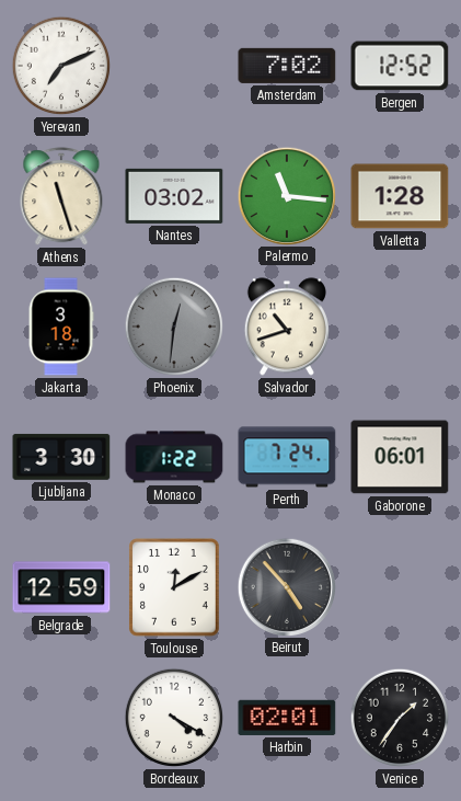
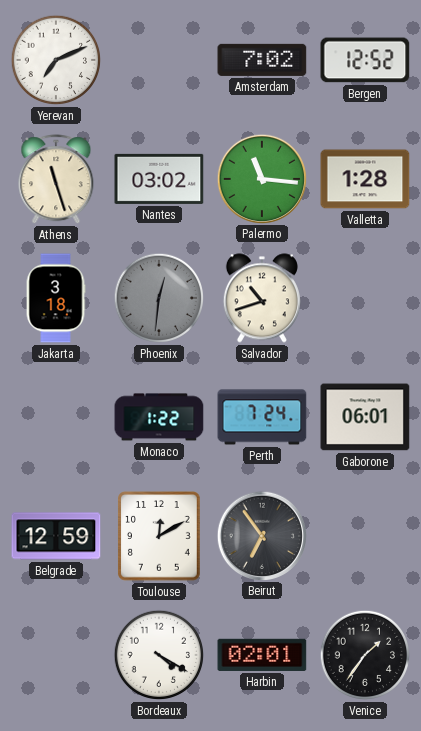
Ljubljana: 3:30 -> none
Beirut: 4:53 -> 6:54
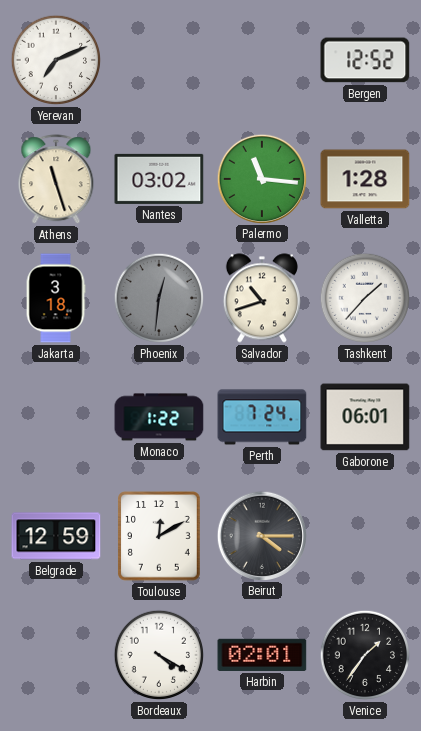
Amsterdam: 7:02 -> none
Tashkent: none -> 1:37
Beirut: 6:54 -> 4:15
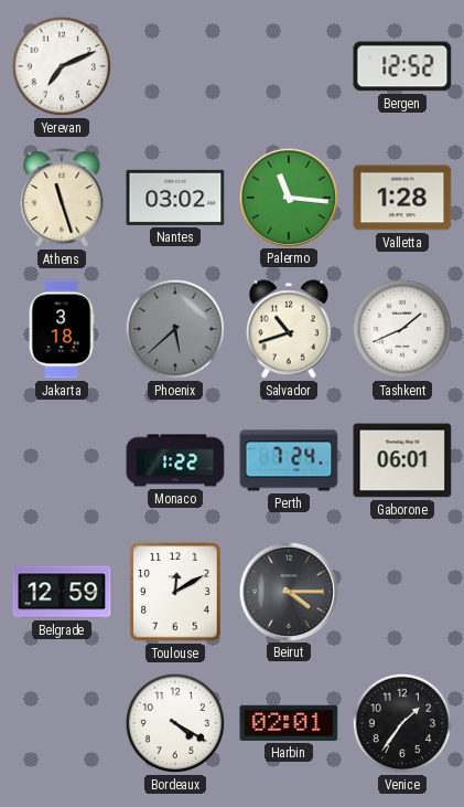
Phoenix: 12:31 -> 5:38
Tashkent: 1:37 -> 1:41
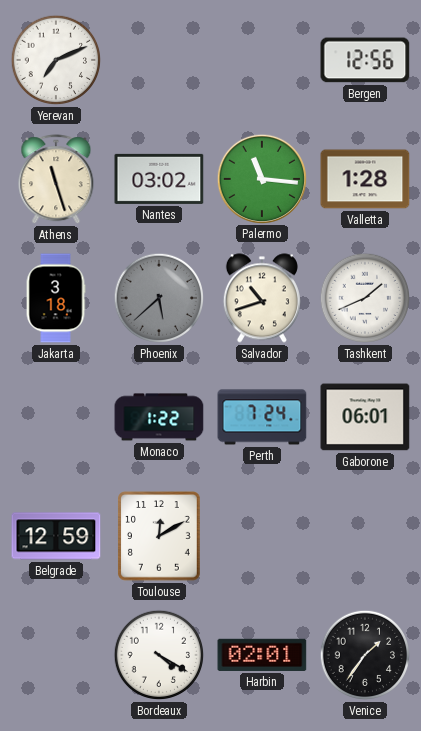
Bergen: 12:52 -> 12:56
Beirut: 4:15 -> none
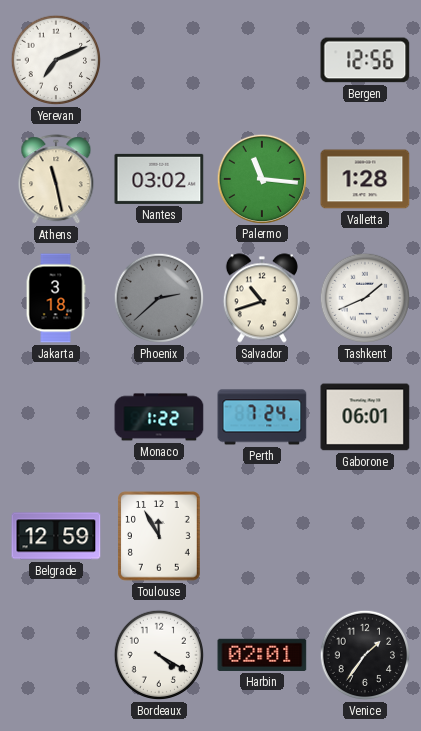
Athens: 11:27 -> 11:28
Phoenix: 5:38 -> 2:38
Toulouse: 12:10 -> 11:55
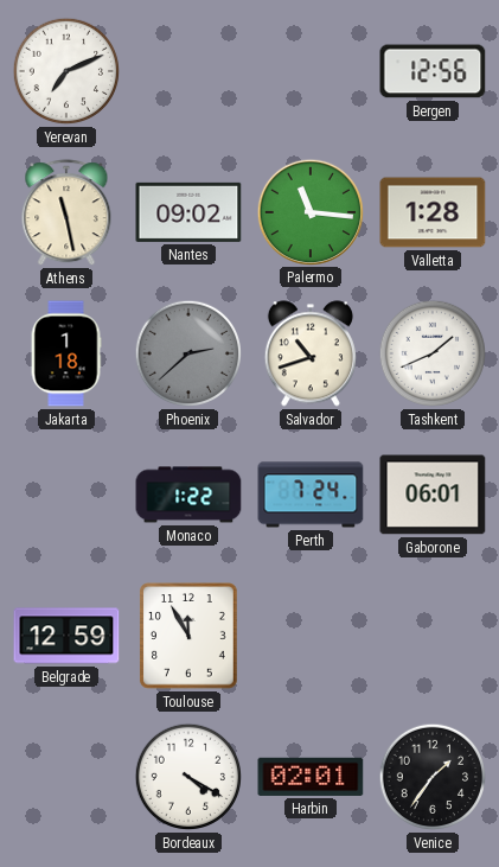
Nantes: 03:02 -> 09:02
Jakarta: 3:18 -> 1:18
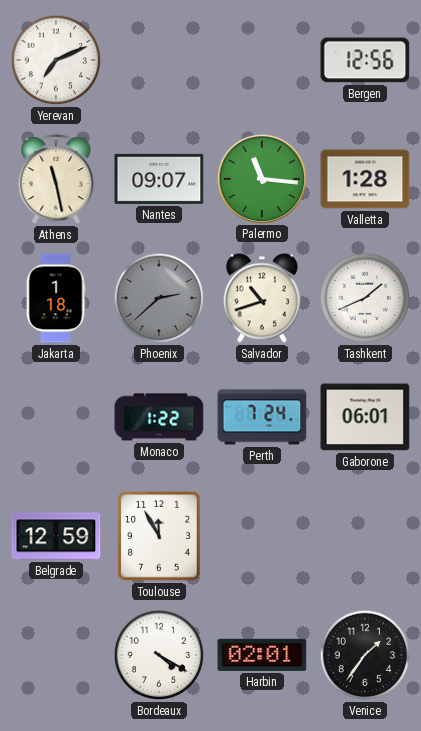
Nantes: 09:02 -> 09:07
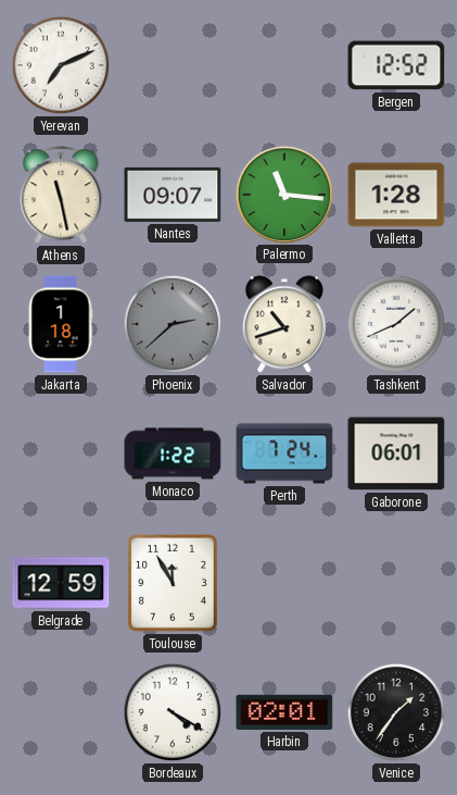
Bergen: 12:56 -> 12:52
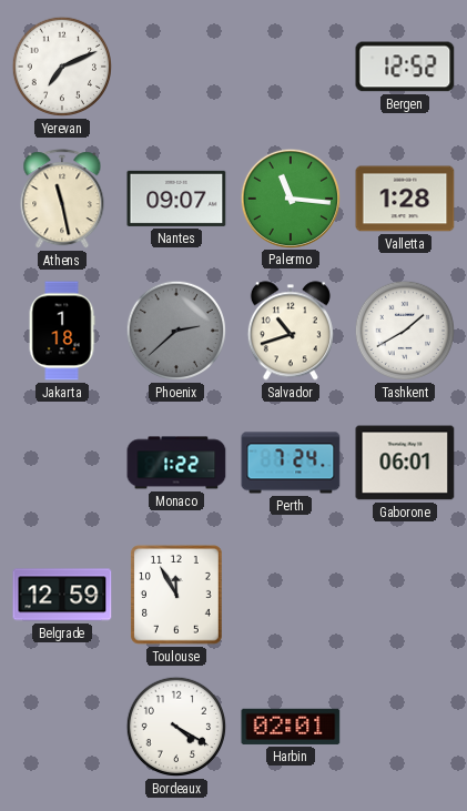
Tashkent: 1:41 -> 1:40
Venice: 1:36 -> none
